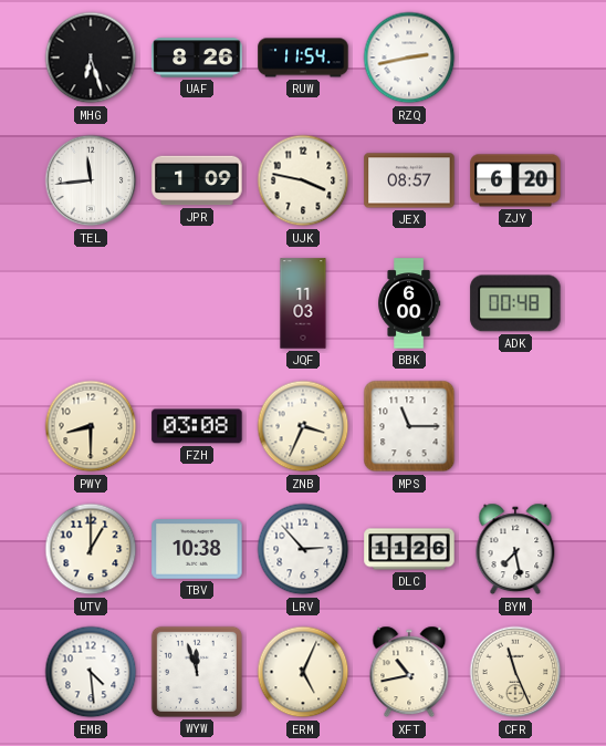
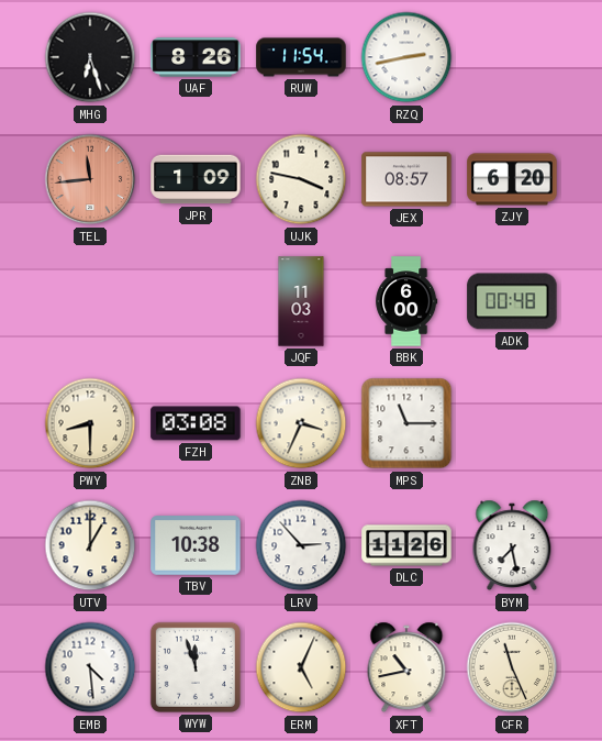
TEL dial: white -> salmon
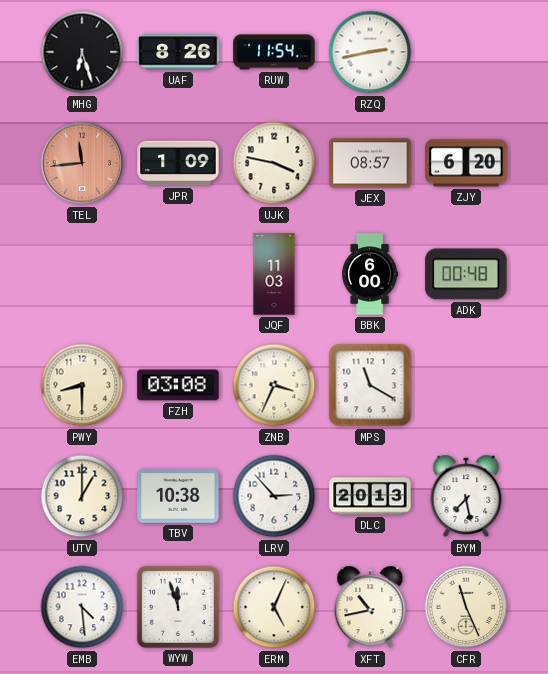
MPS: 11:15 -> 11:20
DLC: 11:26 -> 20:13
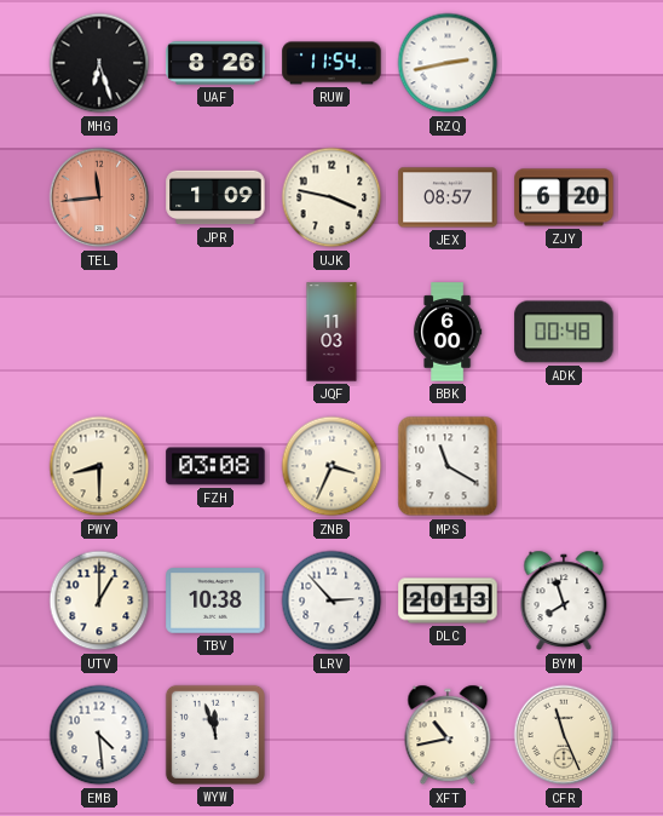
BYM: 7:28 -> 7:57
ERM: 5:04 -> none
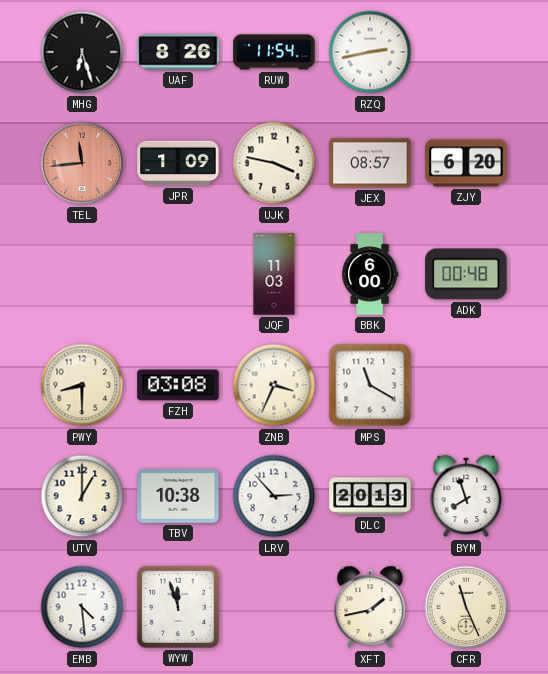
XFT: 10:43 -> 1:43
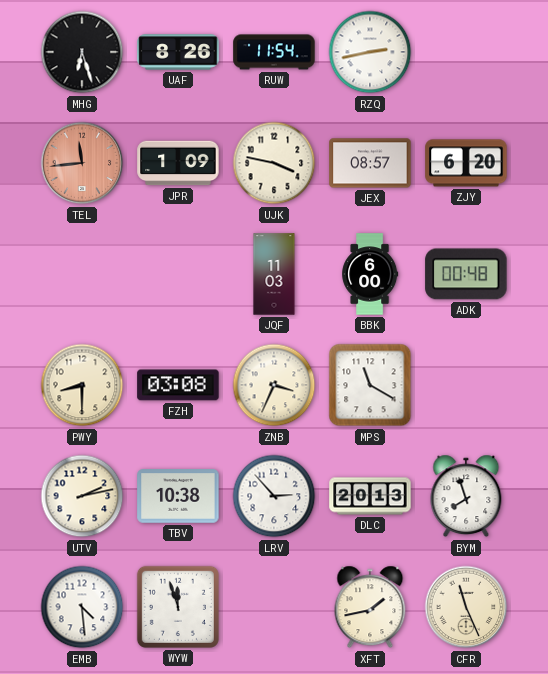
UTV: 1:00 -> 2:13
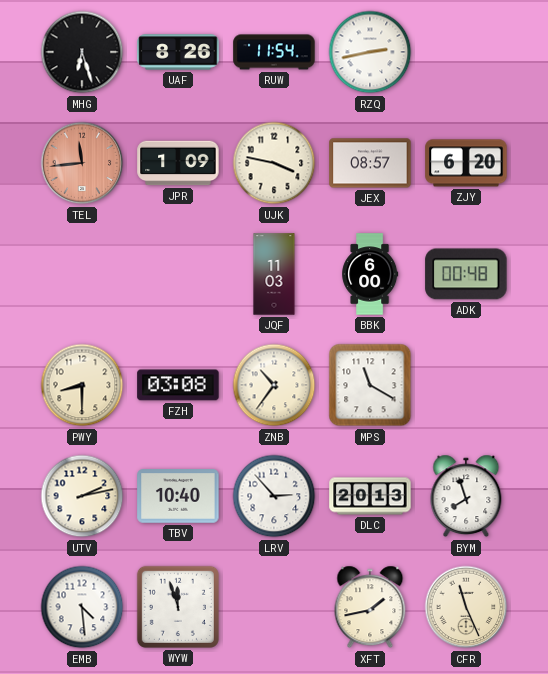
ZNB: 3:34 -> 10:36
TBV: 10:38 -> 10:40
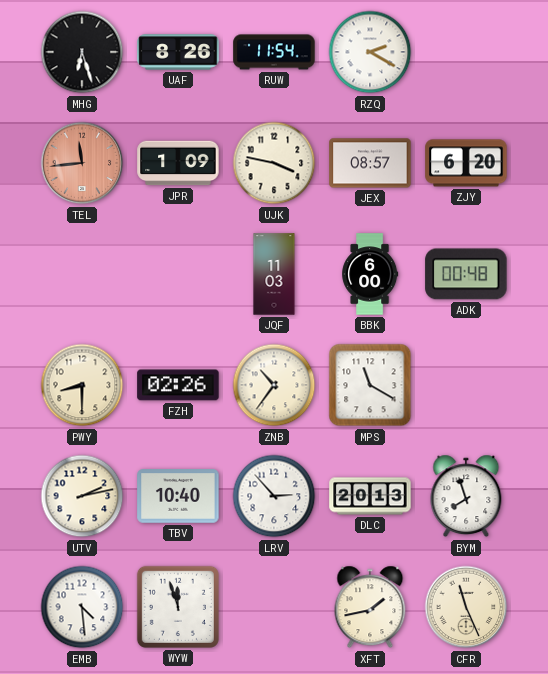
RZQ: 2:43 -> 2:20
FZH: 03:08 -> 02:26
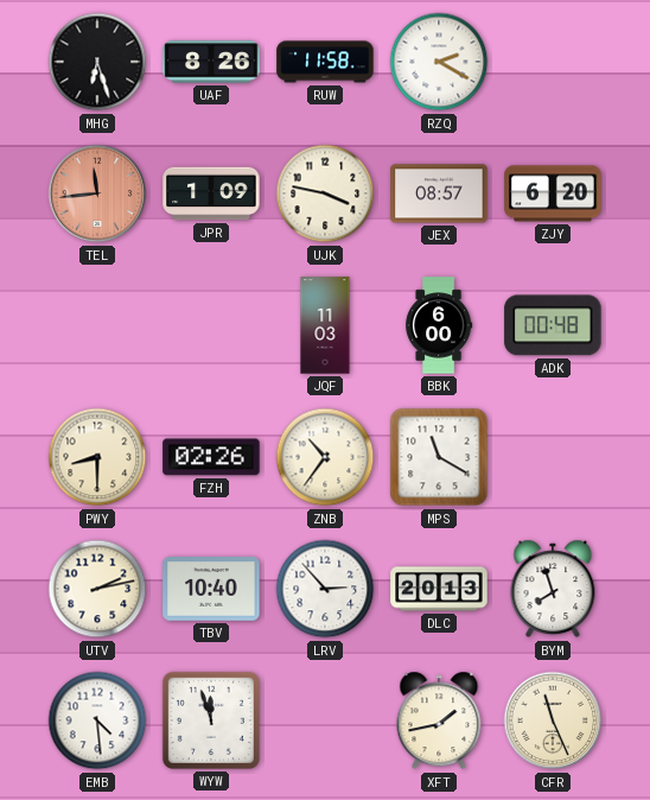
RUW: 11:54 -> 11:58
